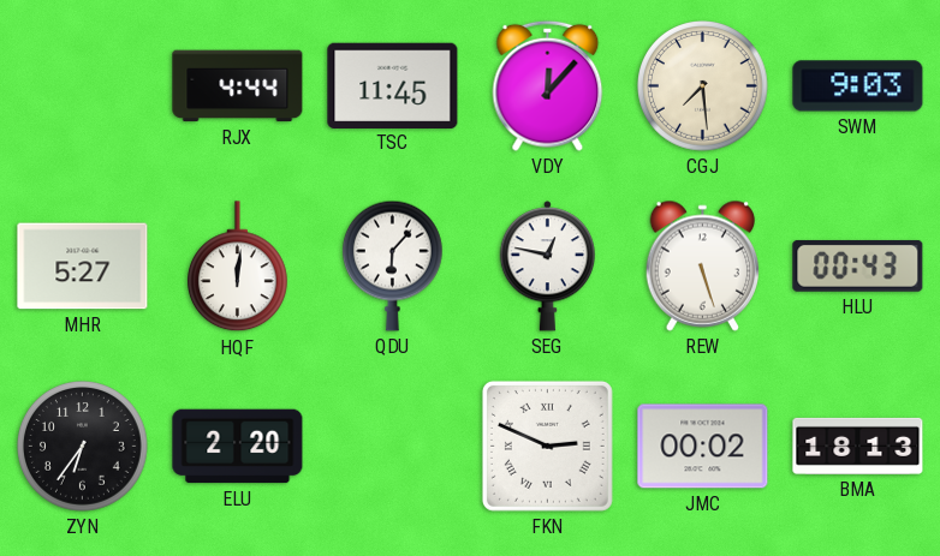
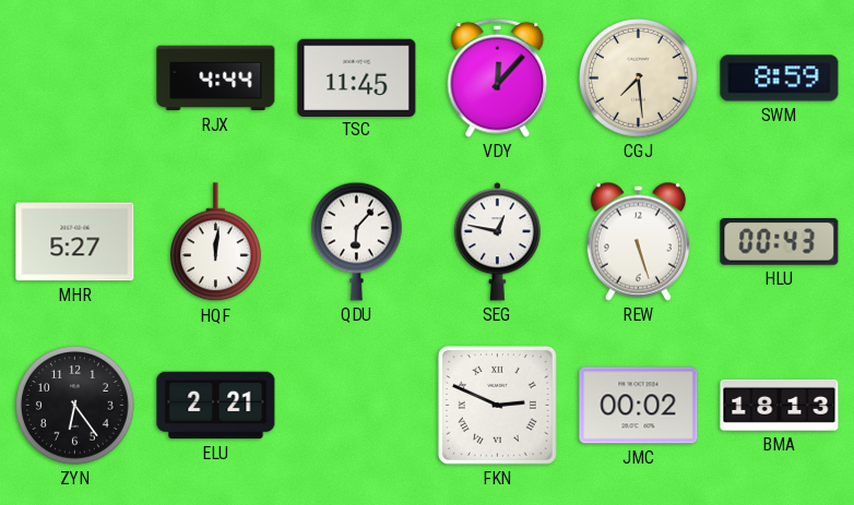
SWM: 9:03 -> 8:59
ZYN: 6:36 -> 6:24
ELU: 2:20 -> 2:21
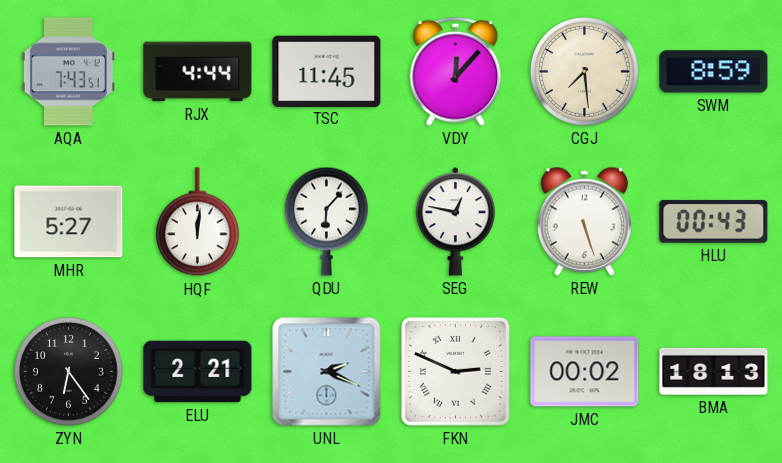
AQA: none -> 7:43
UNL: none -> 2:19
